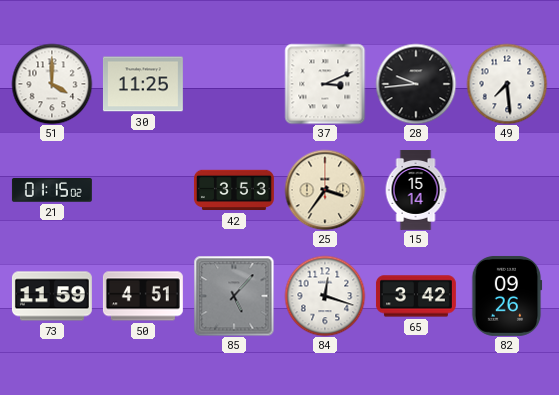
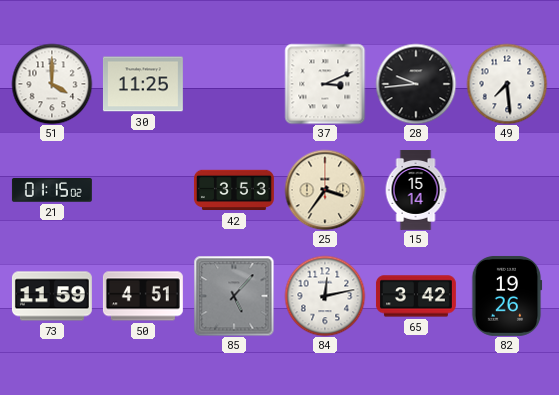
84: 12:18 -> 12:13
82: 09:26 -> 19:26
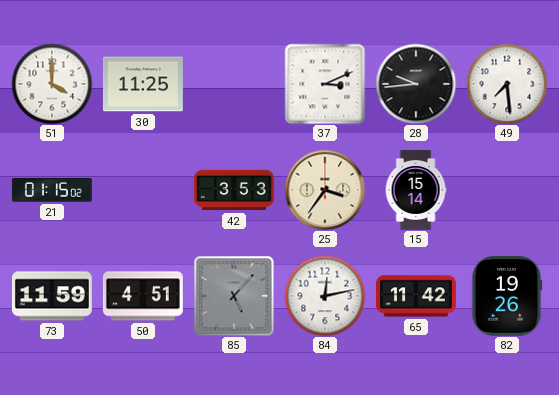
65: 3:42 -> 11:42
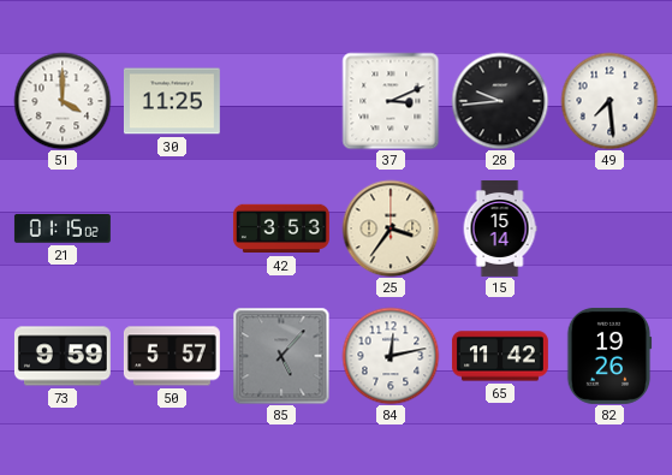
73: 11:59 -> 9:59
50: 4:51 -> 5:57
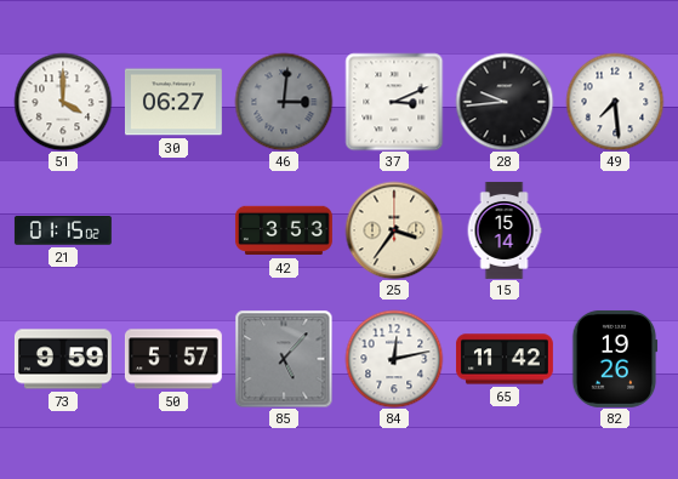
30: 11:25 -> 06:27
46: none -> 3:01
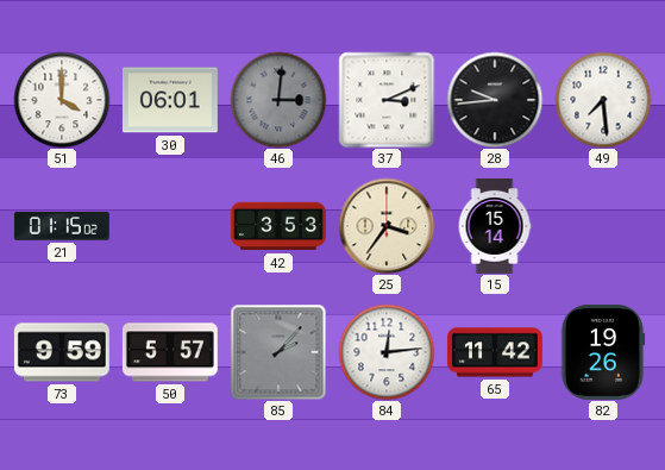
30: 06:27 -> 06:01
85: 5:07 -> 2:07
84: 12:13 -> 12:14
